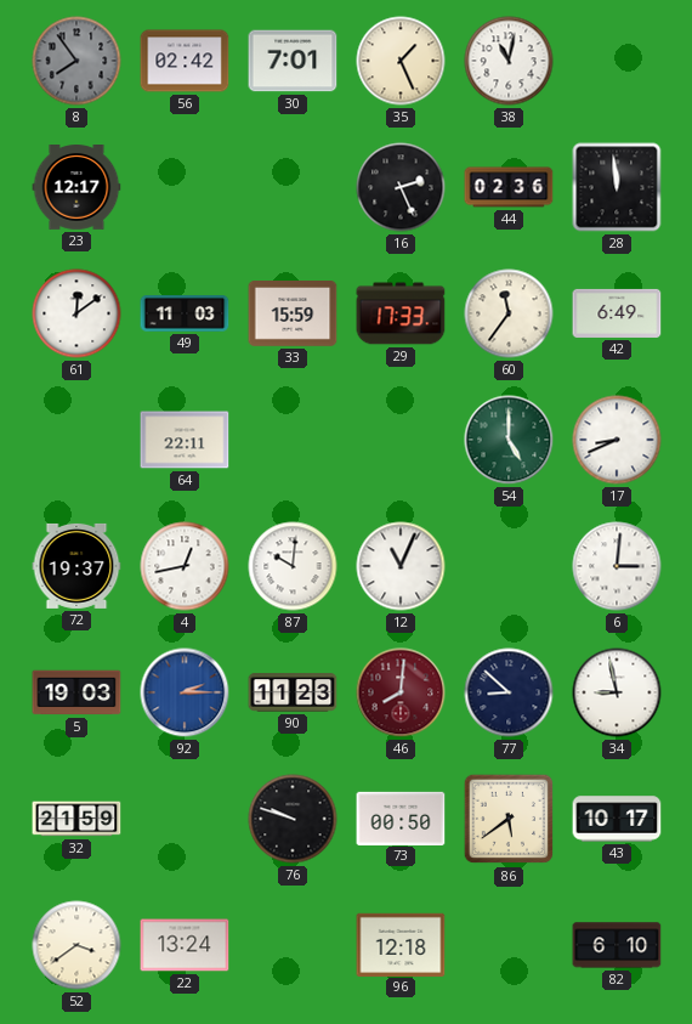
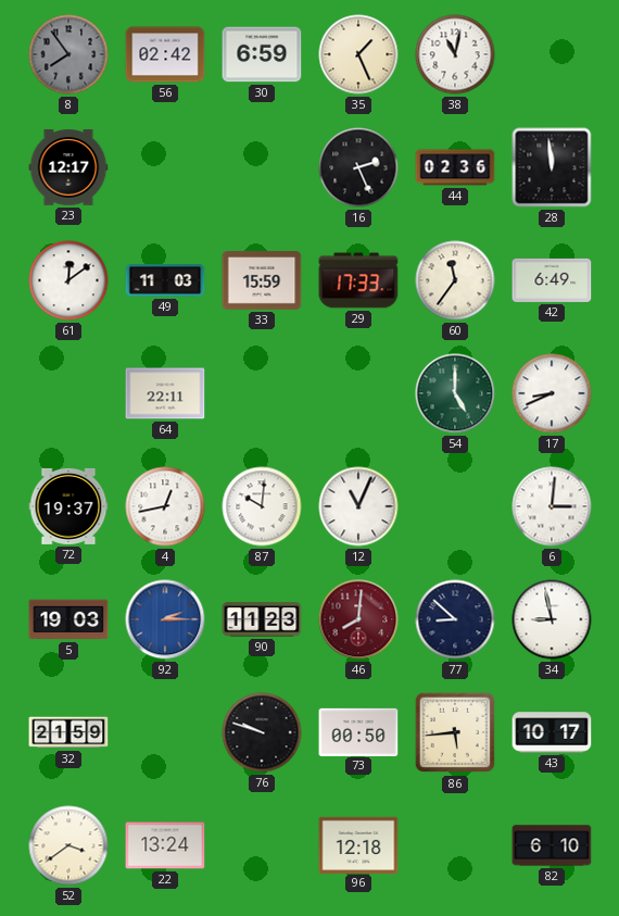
30: 7:01 -> 6:59
86: 5:39 -> 5:44
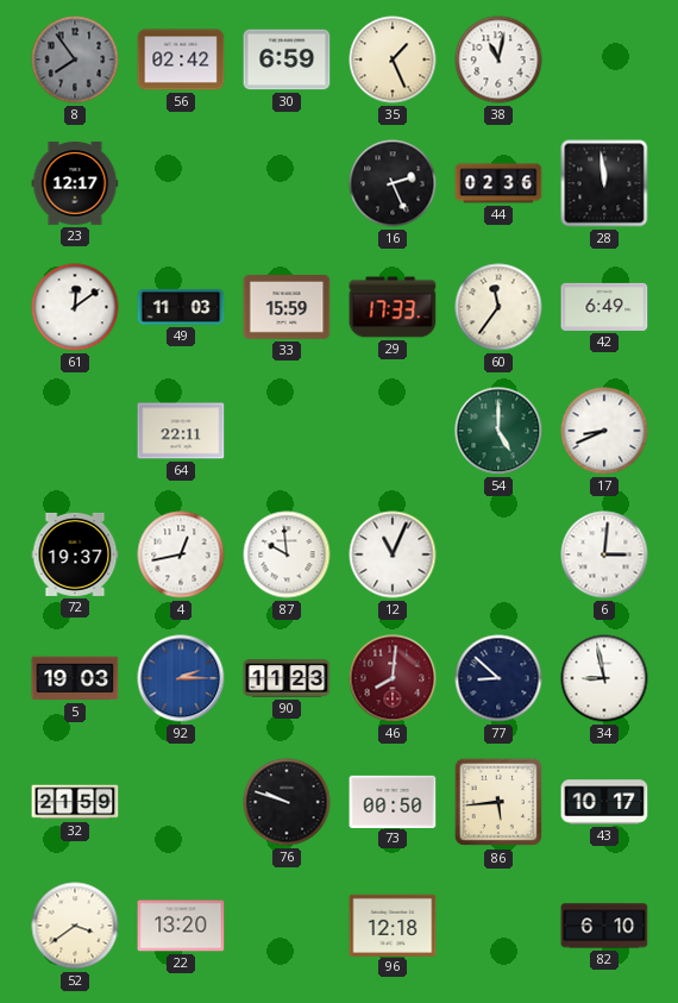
87: 10:01 -> 9:59
22: 13:24 -> 13:20
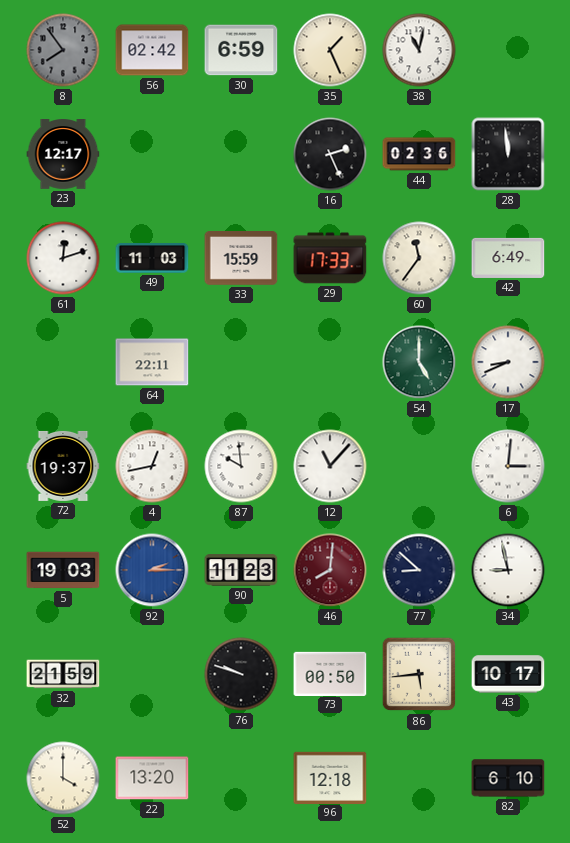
61: 12:09 -> 12:12
12: 11:04 -> 11:07
52: 3:39 -> 4:00
